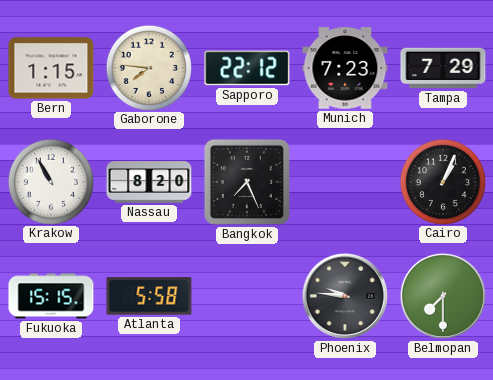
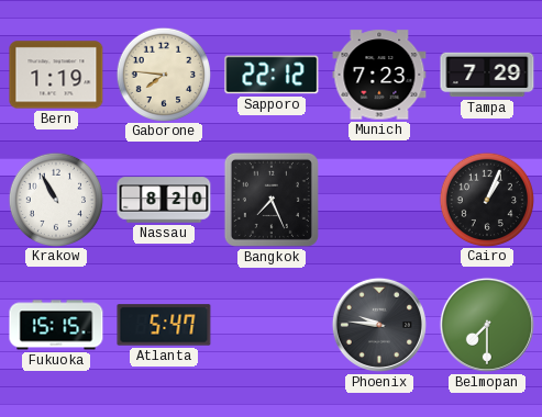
Bern: 1:15 -> 1:19
Atlanta: 5:58 -> 5:47
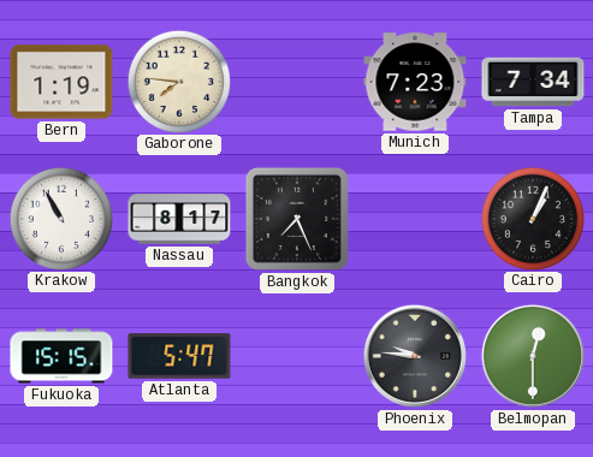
Sapporo: 22:12 -> none
Tampa: 7:29 -> 7:34
Nassau: 8:20 -> 8:17
Belmopan: 7:30 -> 12:30
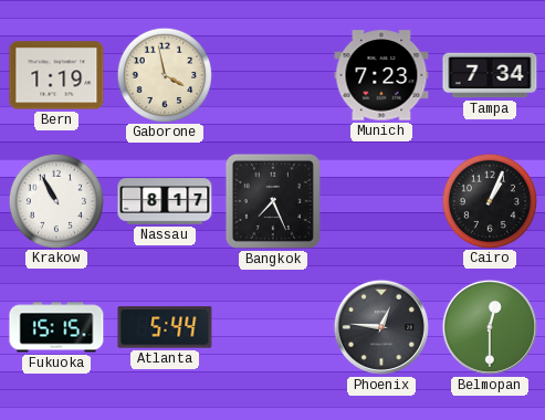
Gaborone: 7:46 -> 3:58
Atlanta: 5:47 -> 5:44
Phoenix: 9:46 -> 12:46
